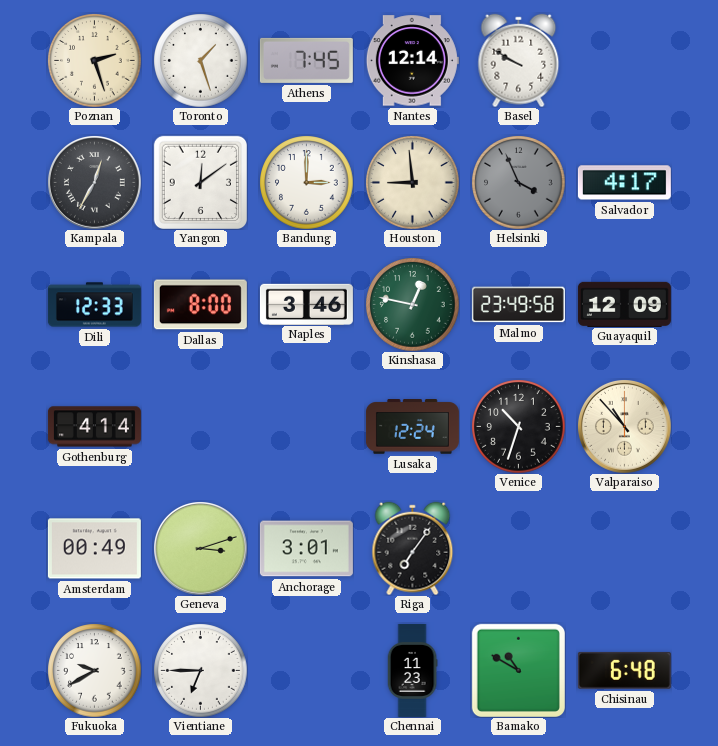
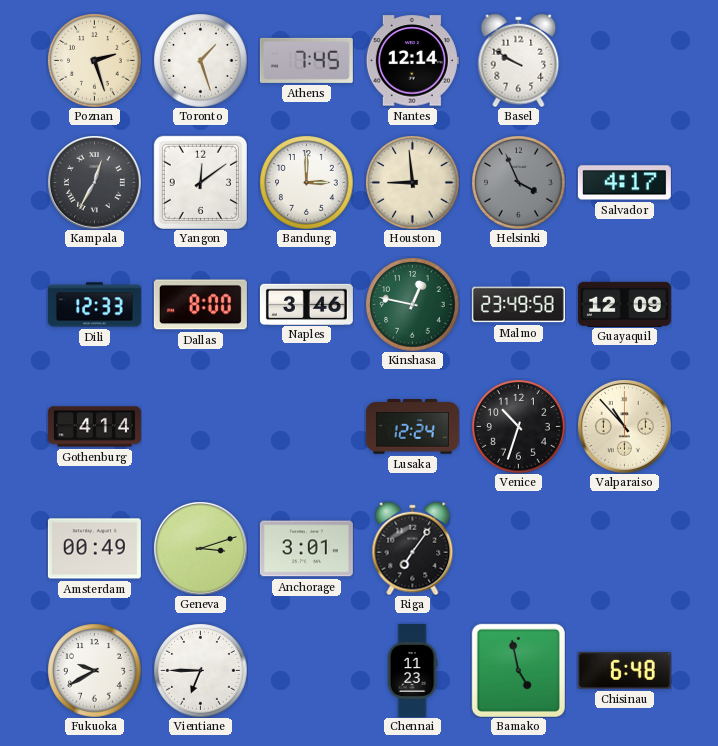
Bamako: 10:50 -> 4:58
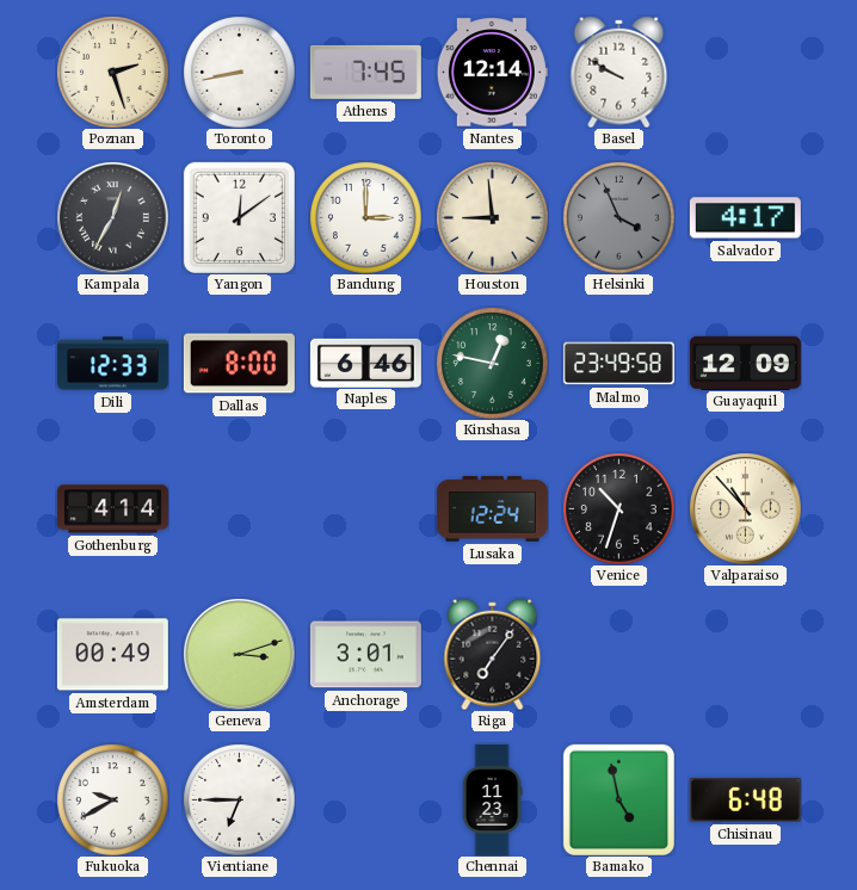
Toronto: 1:27 -> 8:43
Naples: 3:46 -> 6:46
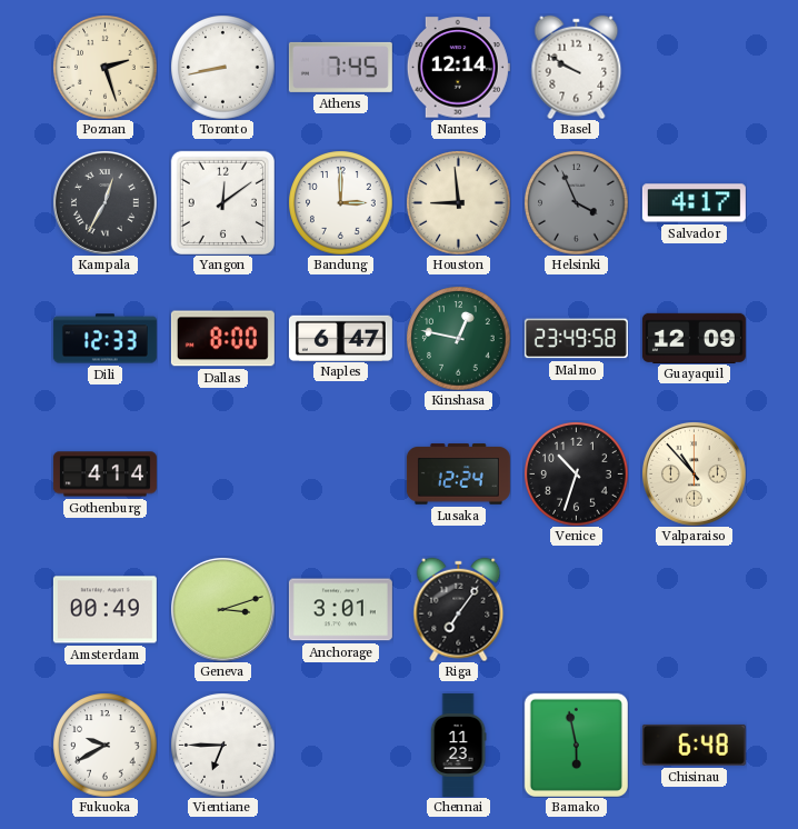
Naples: 6:46 -> 6:47
Bamako: 4:58 -> 5:58
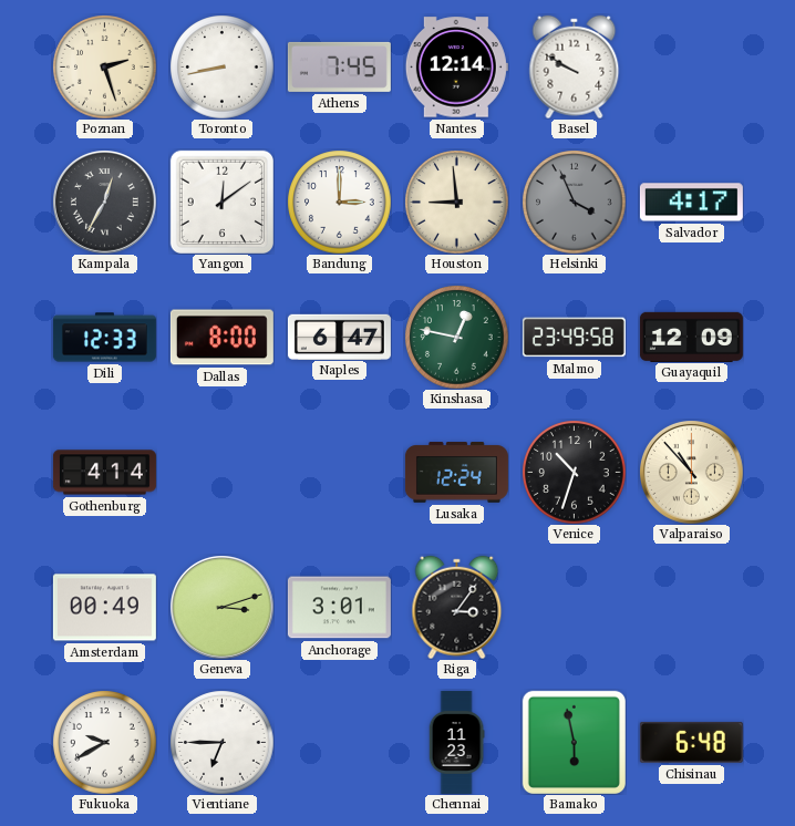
Riga: 7:06 -> 3:06
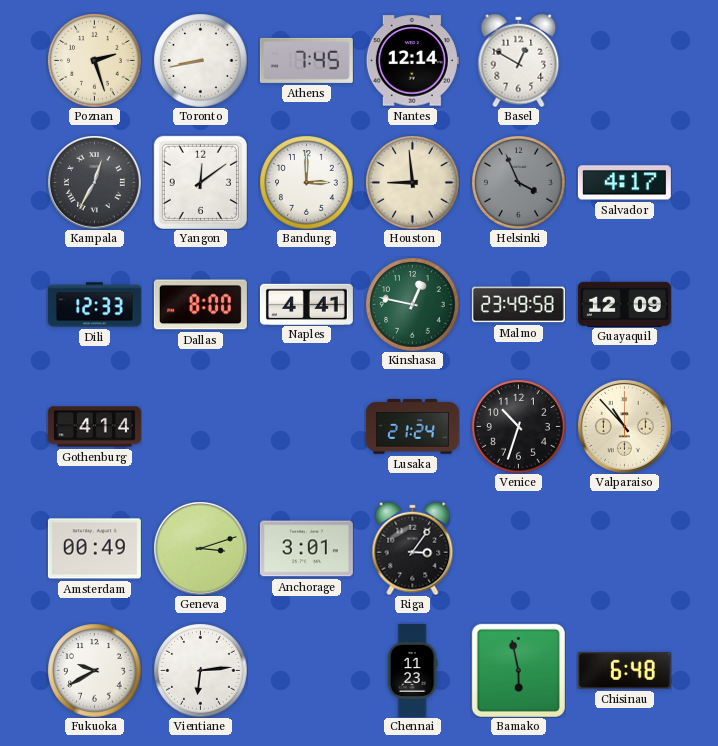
Basel: 9:50 -> 12:50
Naples: 6:47 -> 4:41
Lusaka: 12:24 -> 21:24
Vientiane: 6:45 -> 6:14
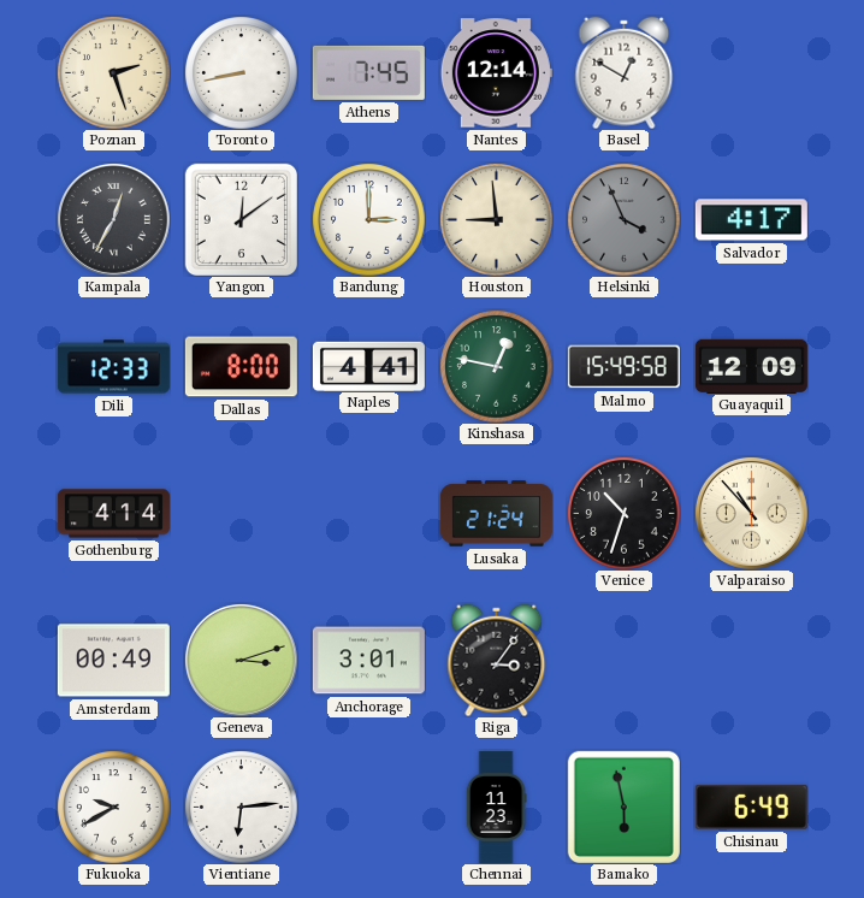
Malmo: 23:49 -> 15:49
Chisinau: 6:48 -> 6:49
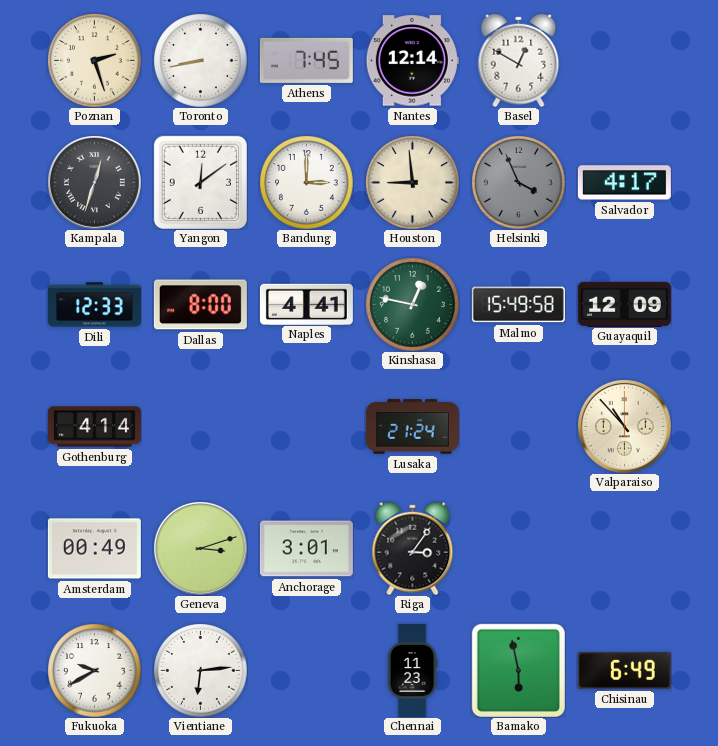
Kampala: 12:35 -> 12:33
Venice: 10:33 -> none
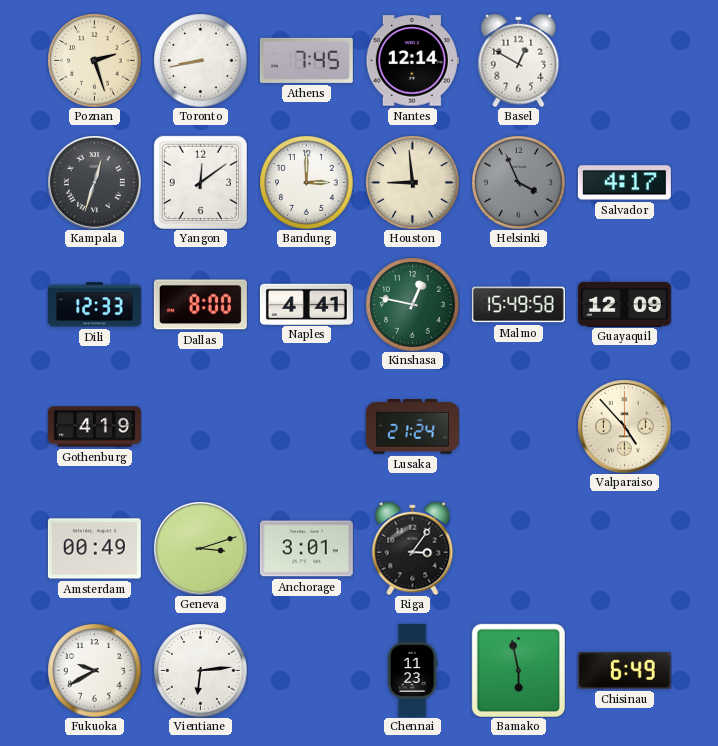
Gothenburg: 4:14 -> 4:19
Valparaiso: 10:53 -> 4:53
